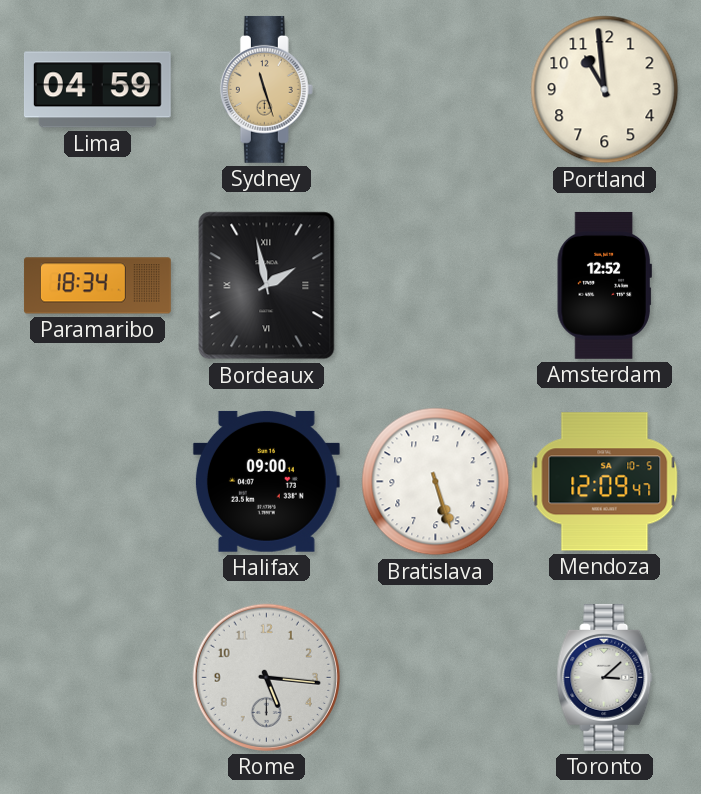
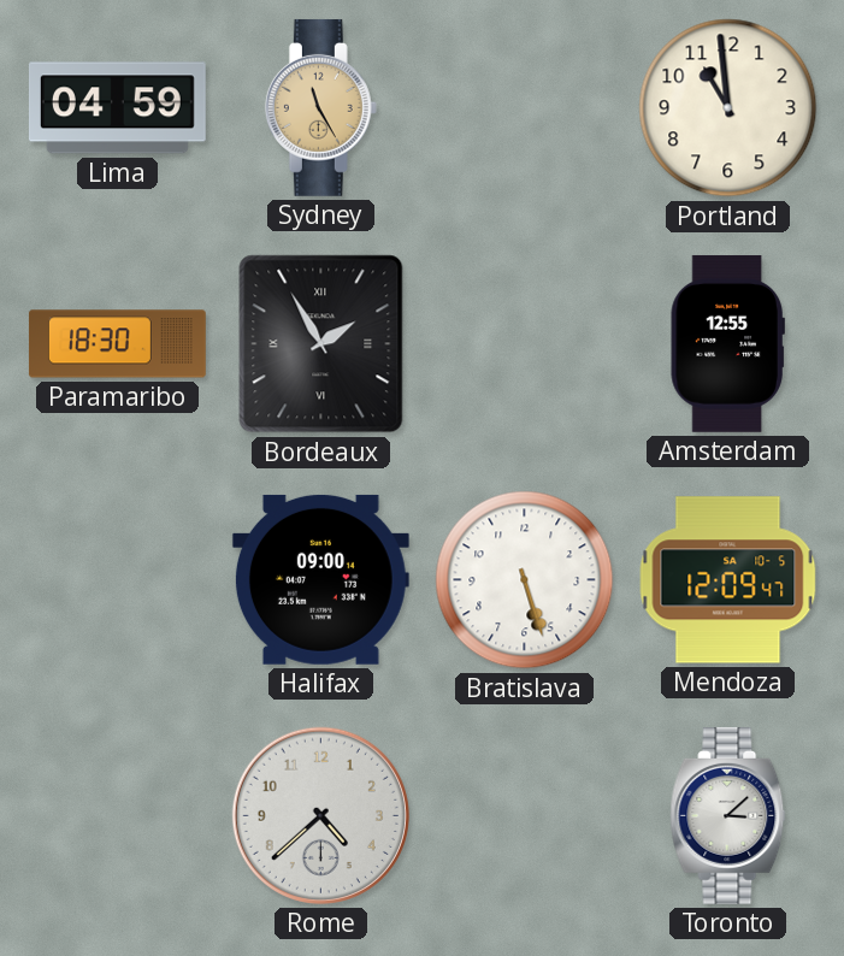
Sydney: 11:27 -> 11:25
Paramaribo: 18:34 -> 18:30
Bordeaux: 1:58 -> 1:55
Amsterdam: 12:52 -> 12:55
Rome: 5:16 -> 4:38
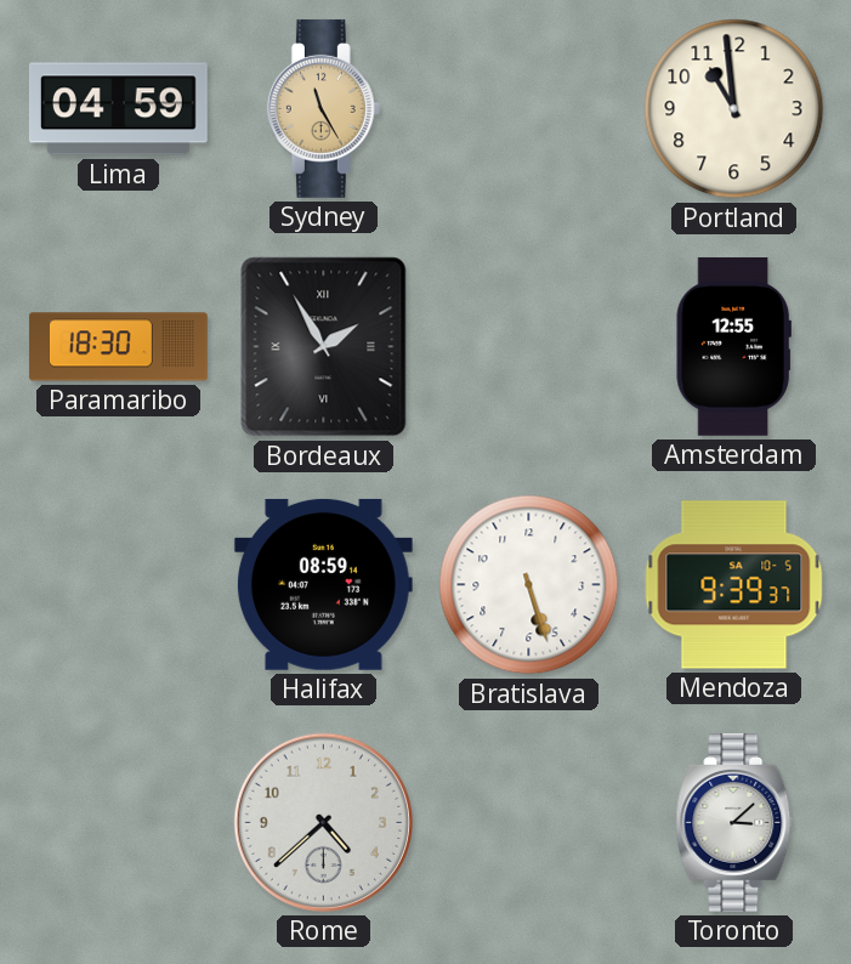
Halifax: 09:00 -> 08:59
Mendoza: 12:09 -> 9:39
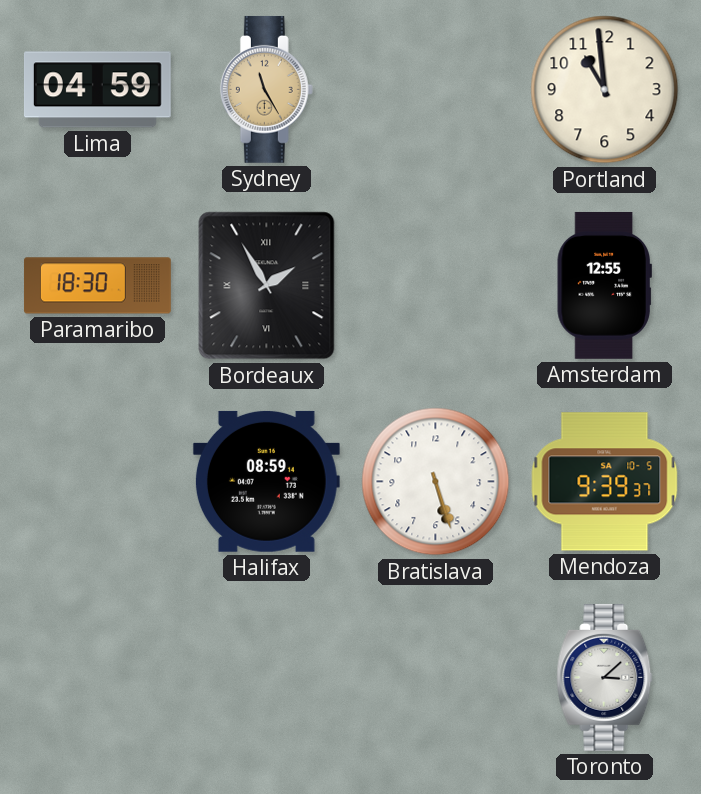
Rome: 4:38 -> none
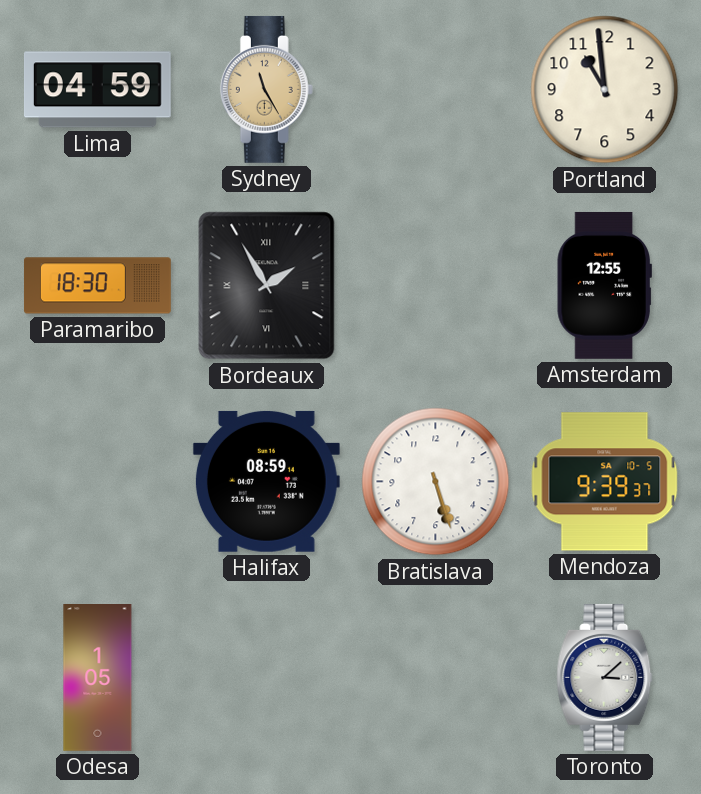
Odesa: none -> 1:05
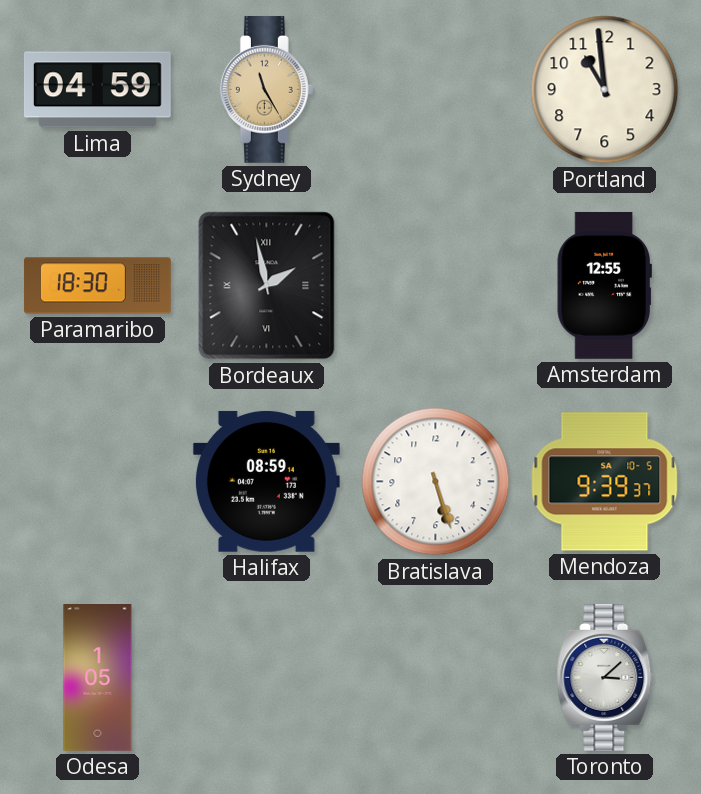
Bordeaux: 1:55 -> 1:58
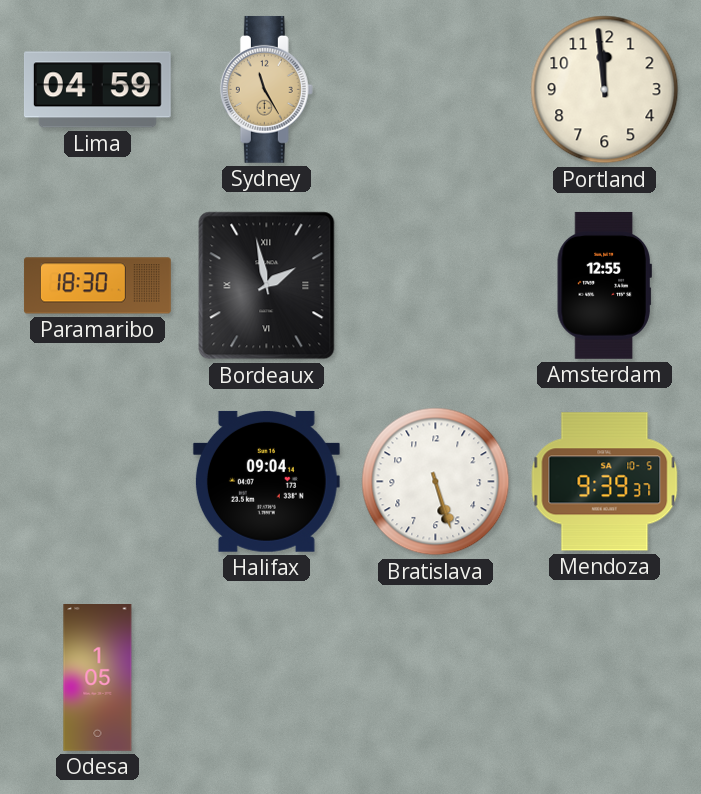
Portland: 10:59 -> 11:59
Halifax: 08:59 -> 09:04
Toronto: 3:08 -> none
